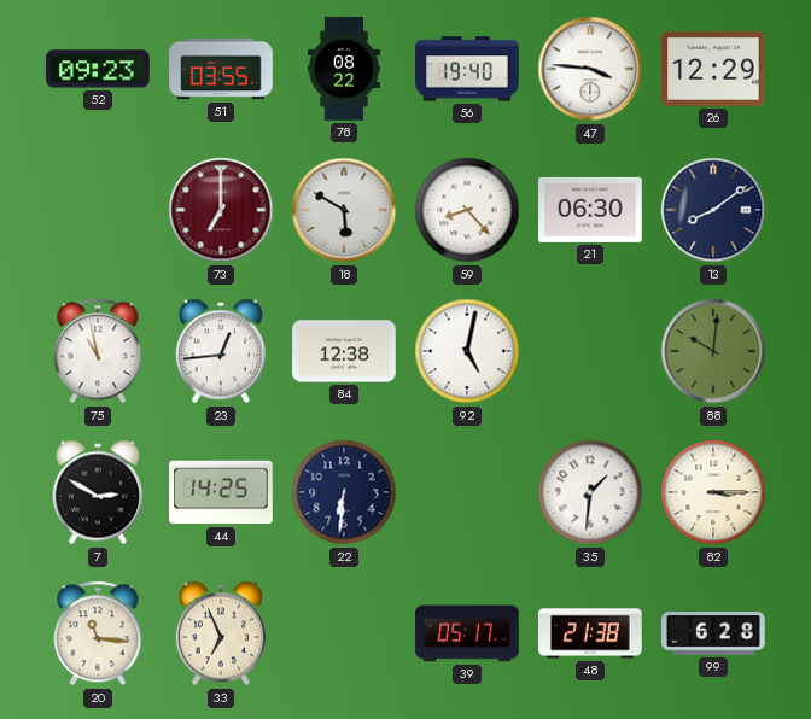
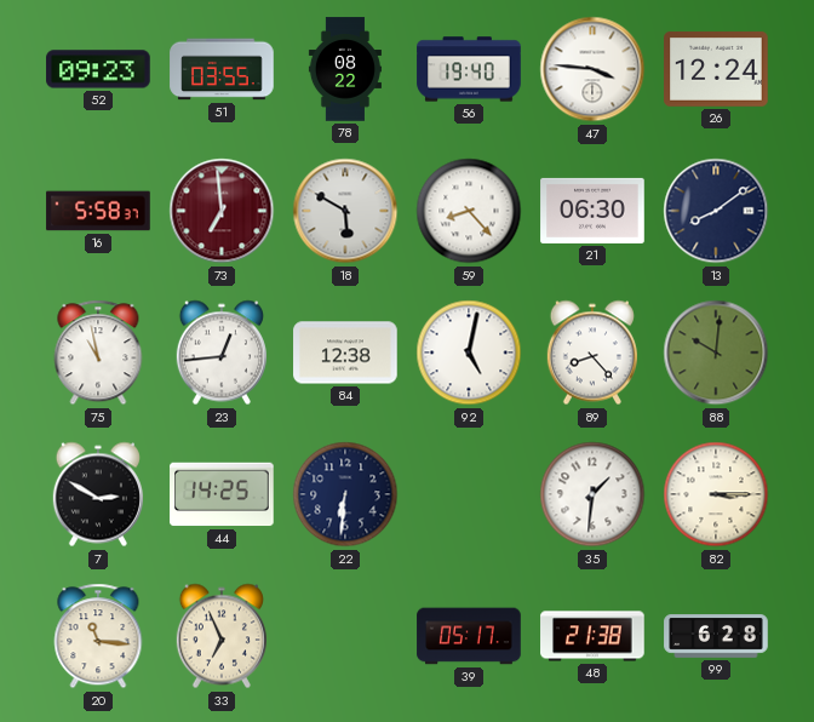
26: 12:29 -> 12:24
16: none -> 5:58
73: 7:00 -> 6:59
89: none -> 8:23
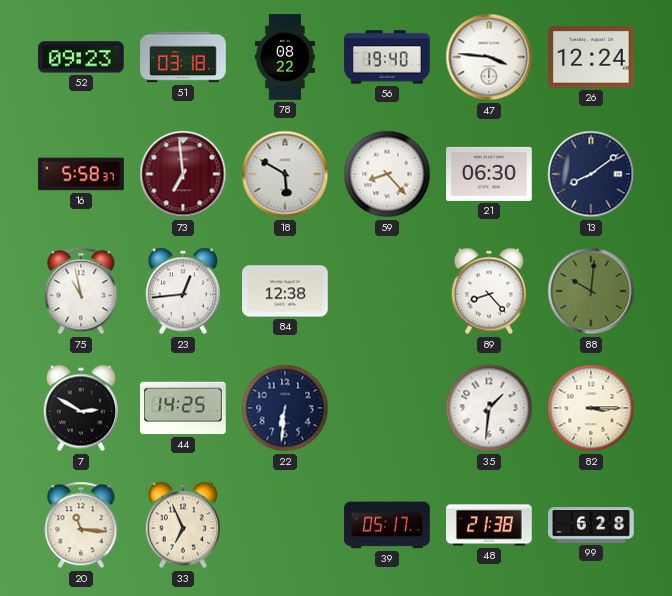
51: 03:55 -> 03:18
92: 5:02 -> none
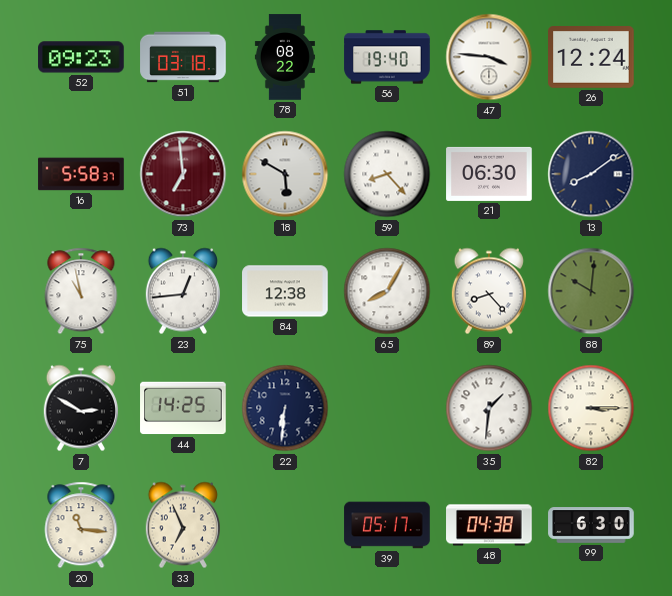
65: none -> 8:05
48: 21:38 -> 04:38
99: 6:28 -> 6:30
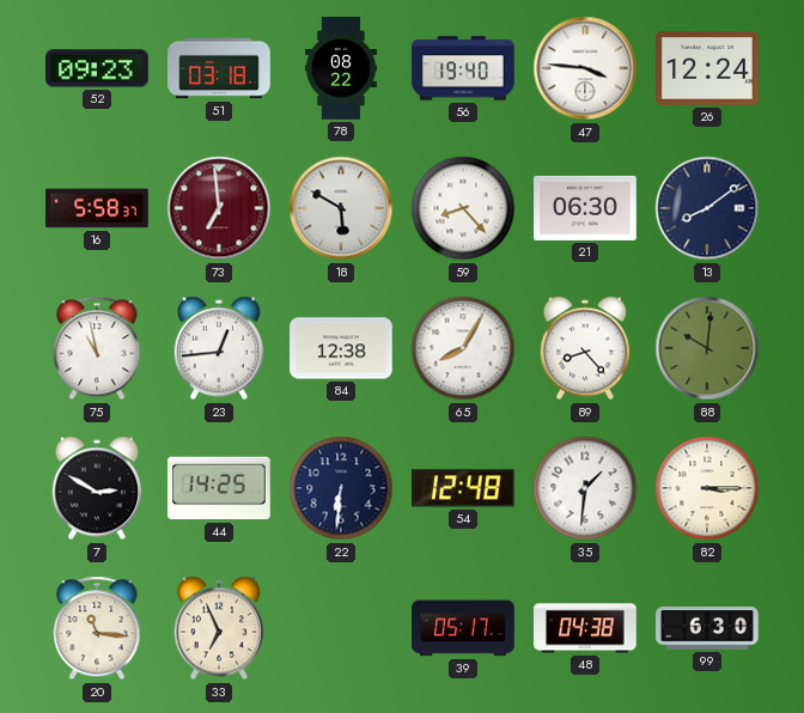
54: none -> 12:48
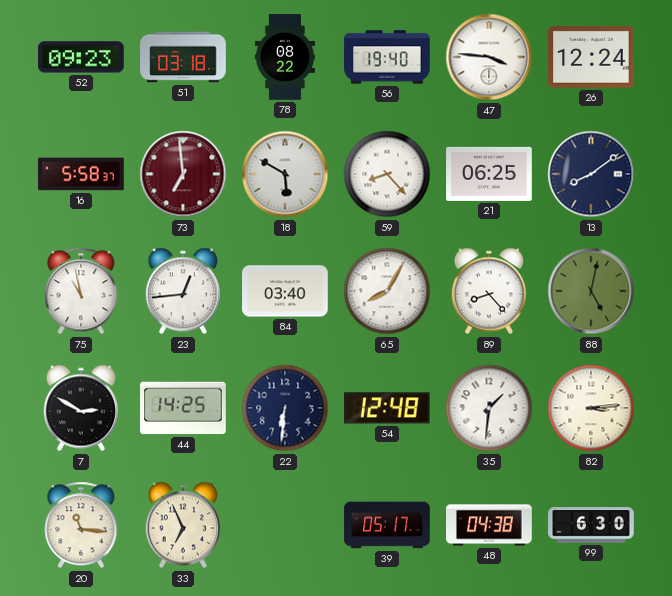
21: 06:30 -> 06:25
84: 12:38 -> 03:40
88: 10:01 -> 5:02
82: 3:15 -> 3:14
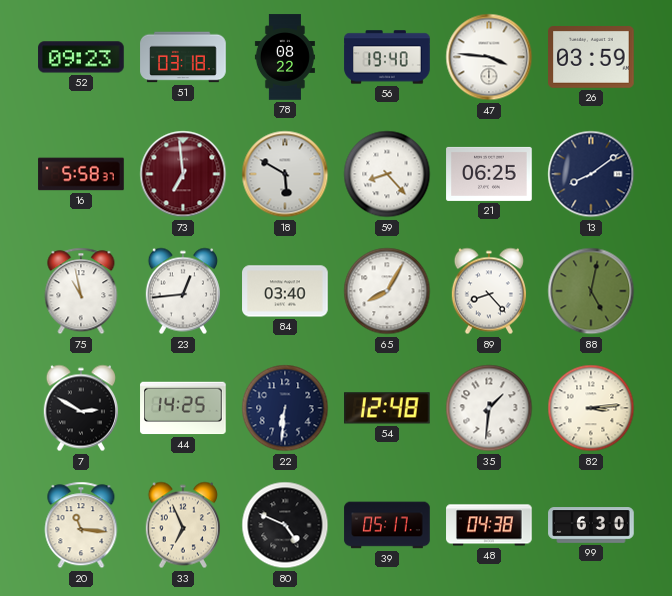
26: 12:24 -> 03:59
80: none -> 4:49
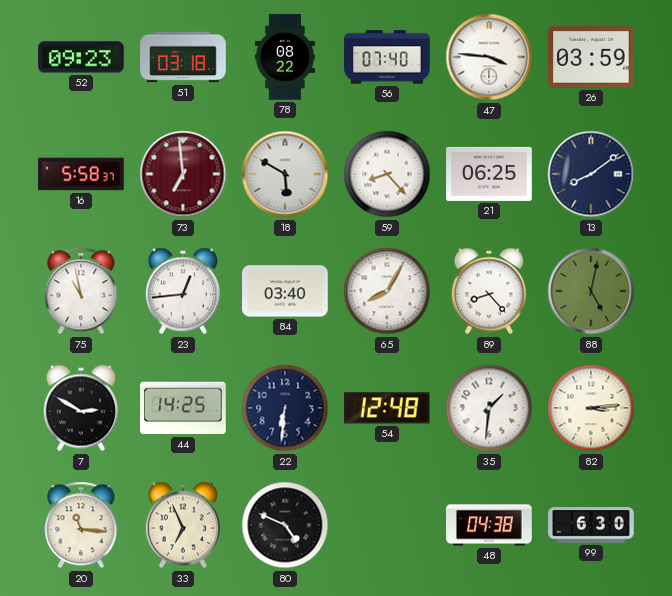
56: 19:40 -> 07:40
39: 05:17 -> none
